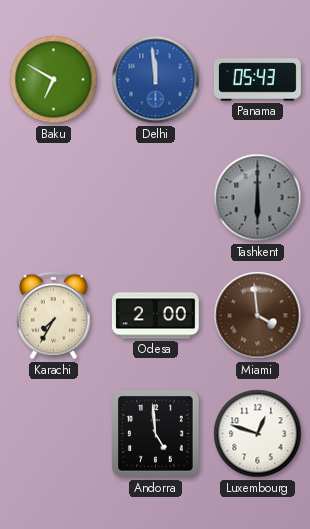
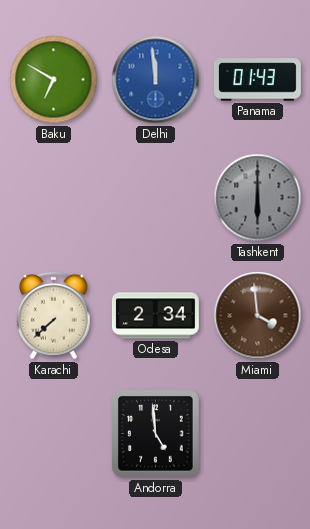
Panama: 05:43 -> 01:43
Karachi: 7:35 -> 7:38
Odesa: 2:00 -> 2:34
Luxembourg: 12:48 -> none
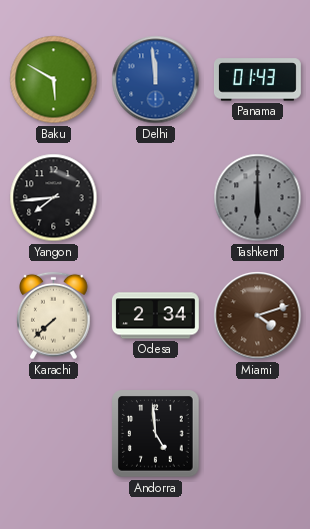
Baku: 6:50 -> 5:50
Yangon: none -> 7:44
Miami: 3:59 -> 4:12
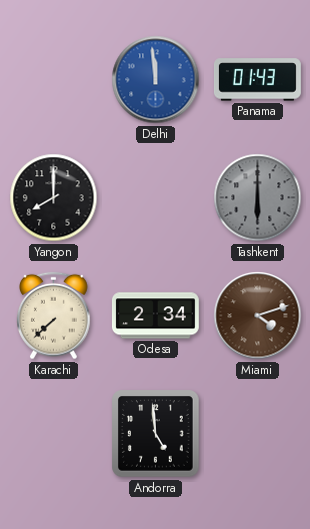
Baku: 5:50 -> none
Yangon: 7:44 -> 8:00
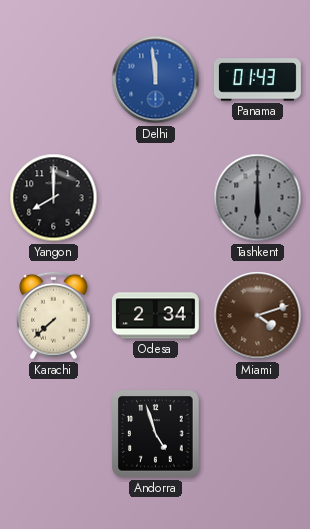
Andorra: 4:59 -> 4:57
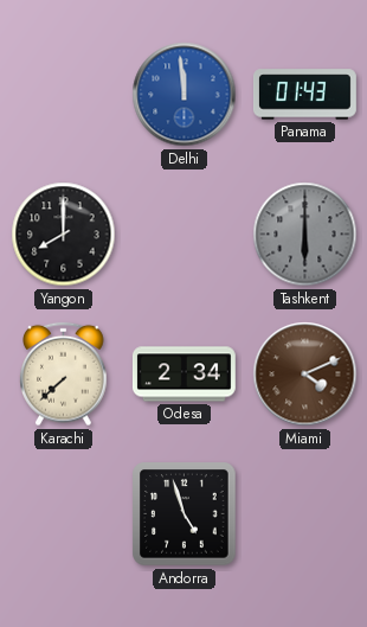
Miami: 4:12 -> 4:11
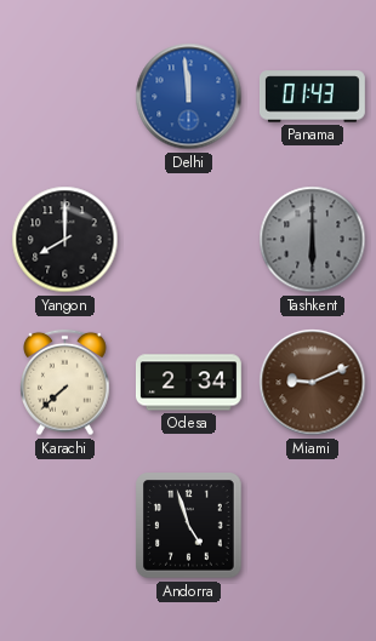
Miami: 4:11 -> 9:11
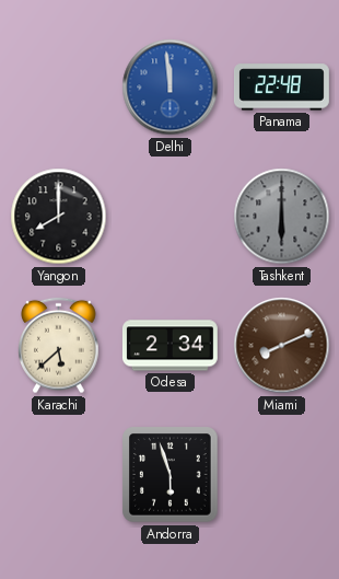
Panama: 01:43 -> 22:48
Karachi: 7:38 -> 5:38
Miami: 9:11 -> 8:11
Andorra: 4:57 -> 5:57
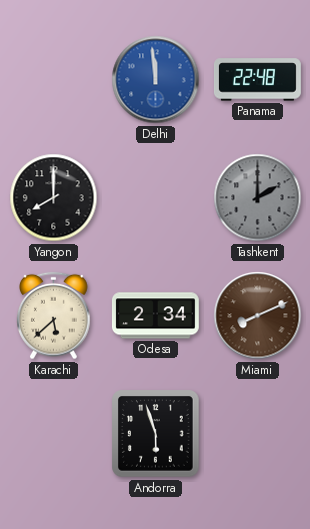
Tashkent: 6:00 -> 2:00
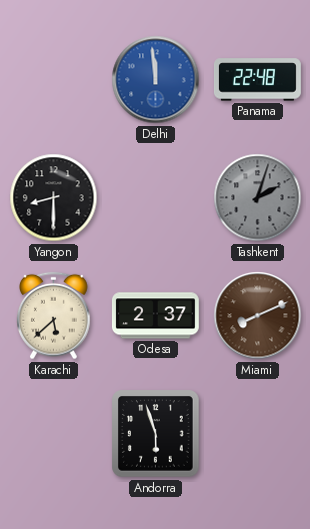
Yangon: 8:00 -> 8:30
Tashkent: 2:00 -> 2:03
Odesa: 2:34 -> 2:37
